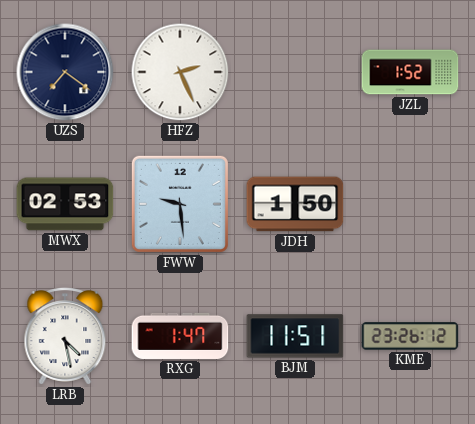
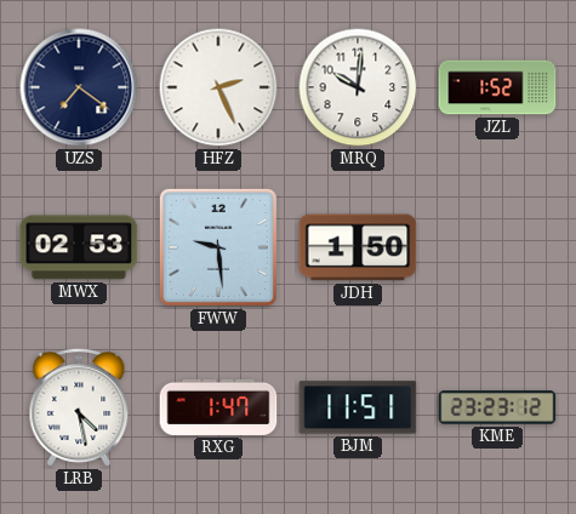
MRQ: none -> 10:01
KME: 23:26 -> 23:23
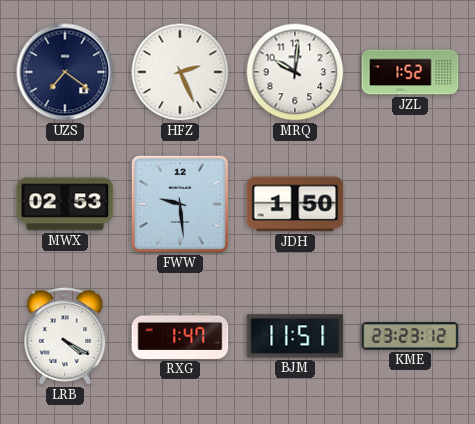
LRB: 4:28 -> 4:20
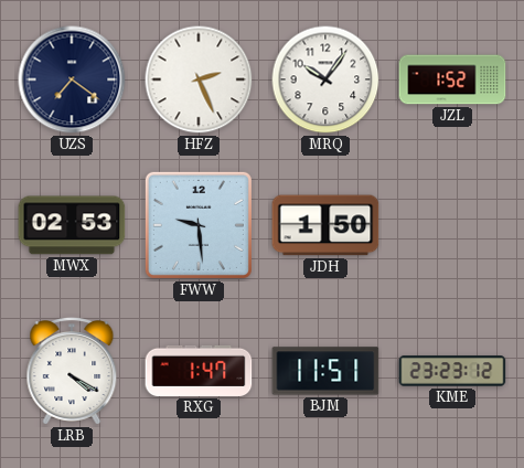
MRQ: 10:01 -> 10:06
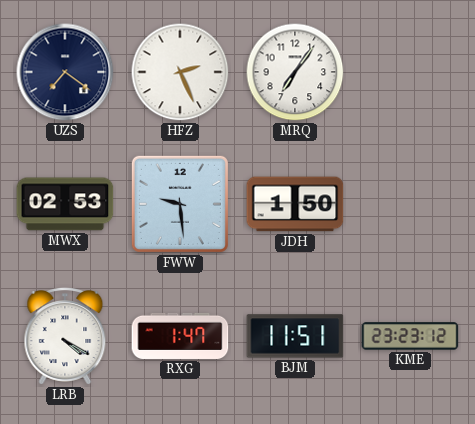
MRQ: 10:06 -> 7:06
JZL: 1:52 -> none
